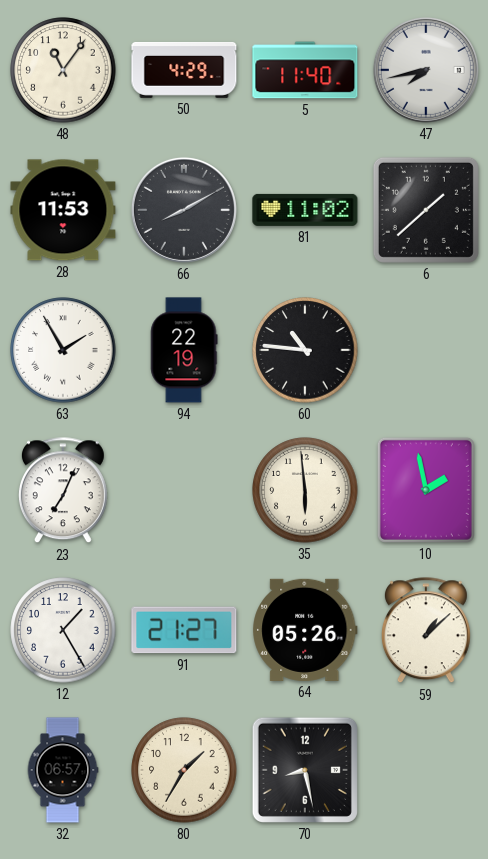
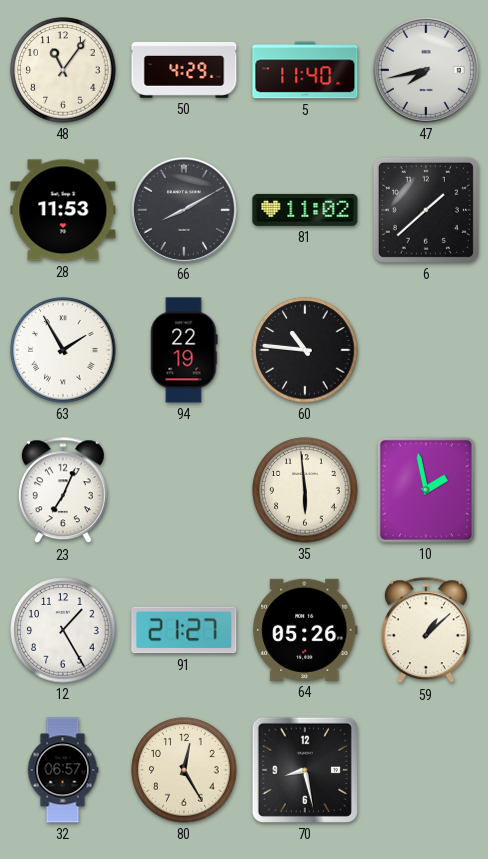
80: 1:35 -> 12:25
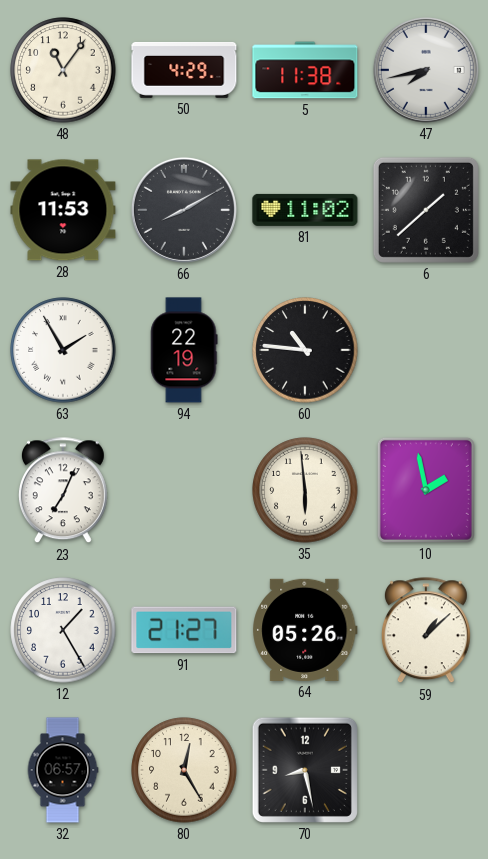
5: 11:40 -> 11:38
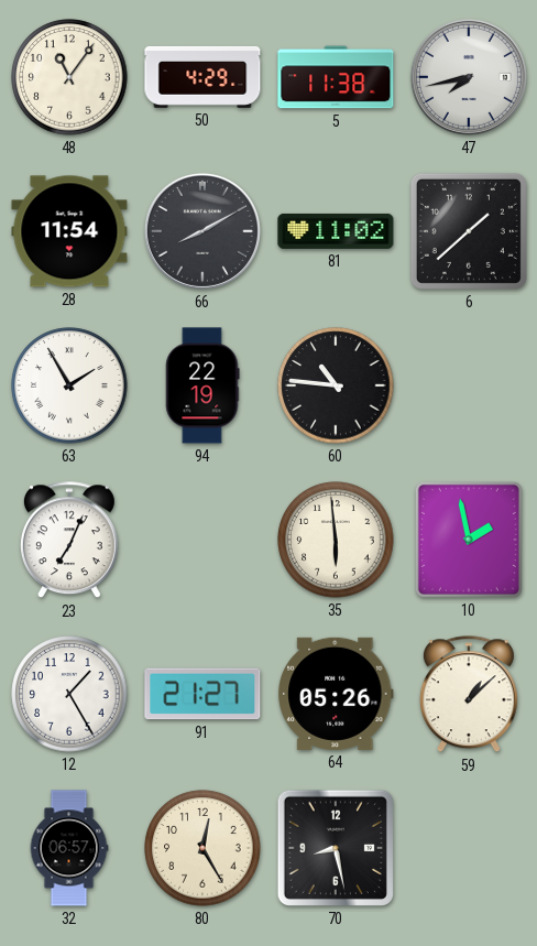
28: 11:53 -> 11:54
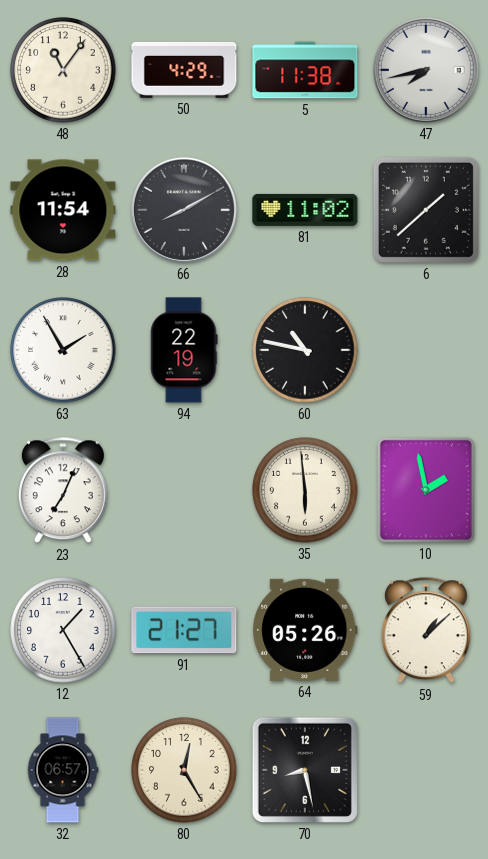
60: 10:46 -> 10:47
